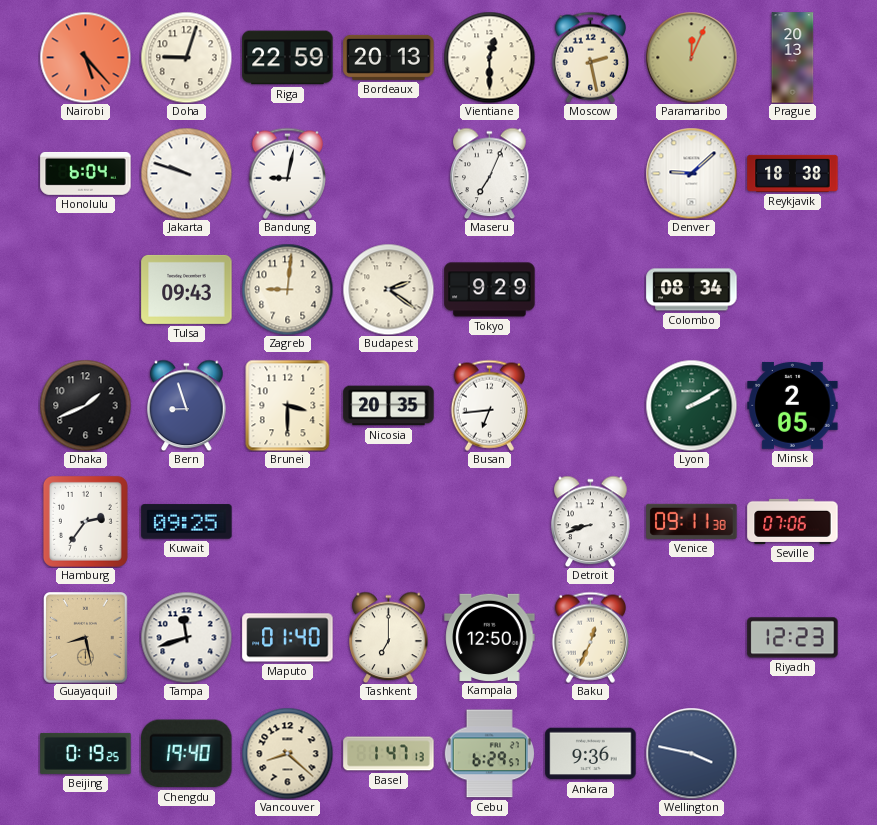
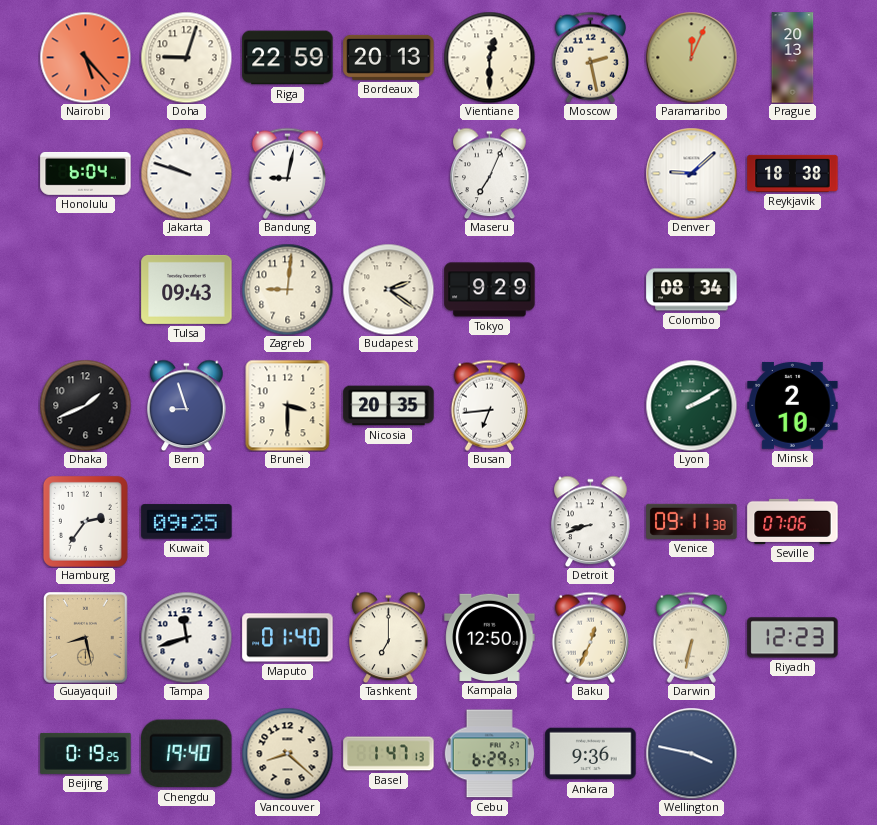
Minsk: 2:05 -> 2:10
Darwin: none -> 6:32
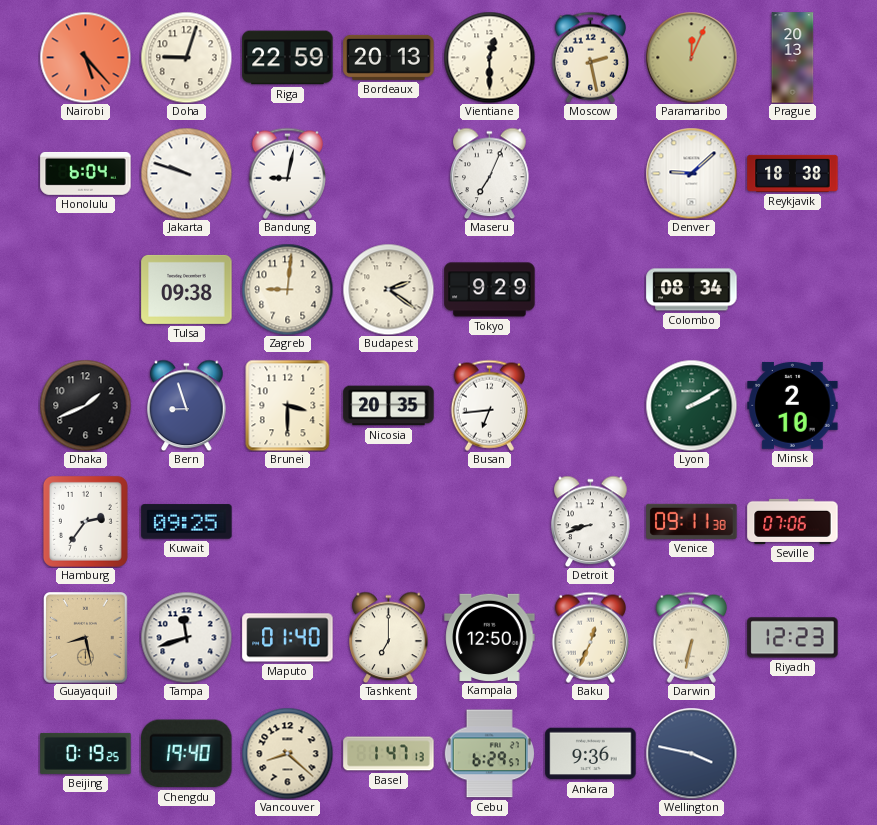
Tulsa: 09:43 -> 09:38
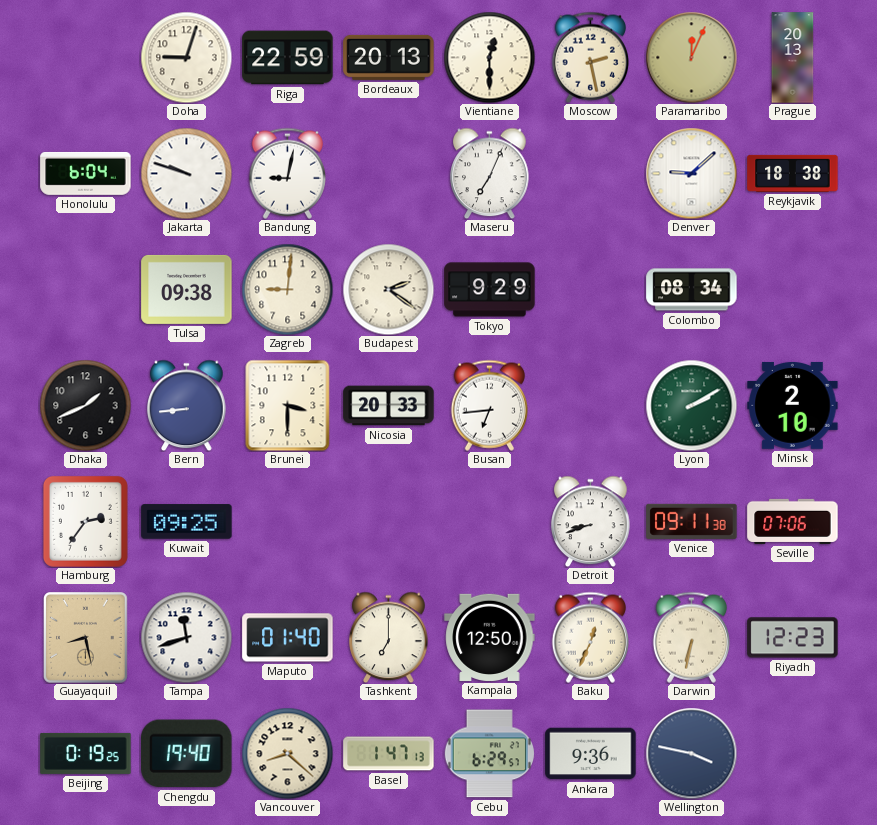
Nairobi: 5:23 -> none
Bern: 8:57 -> 8:44
Nicosia: 20:35 -> 20:33
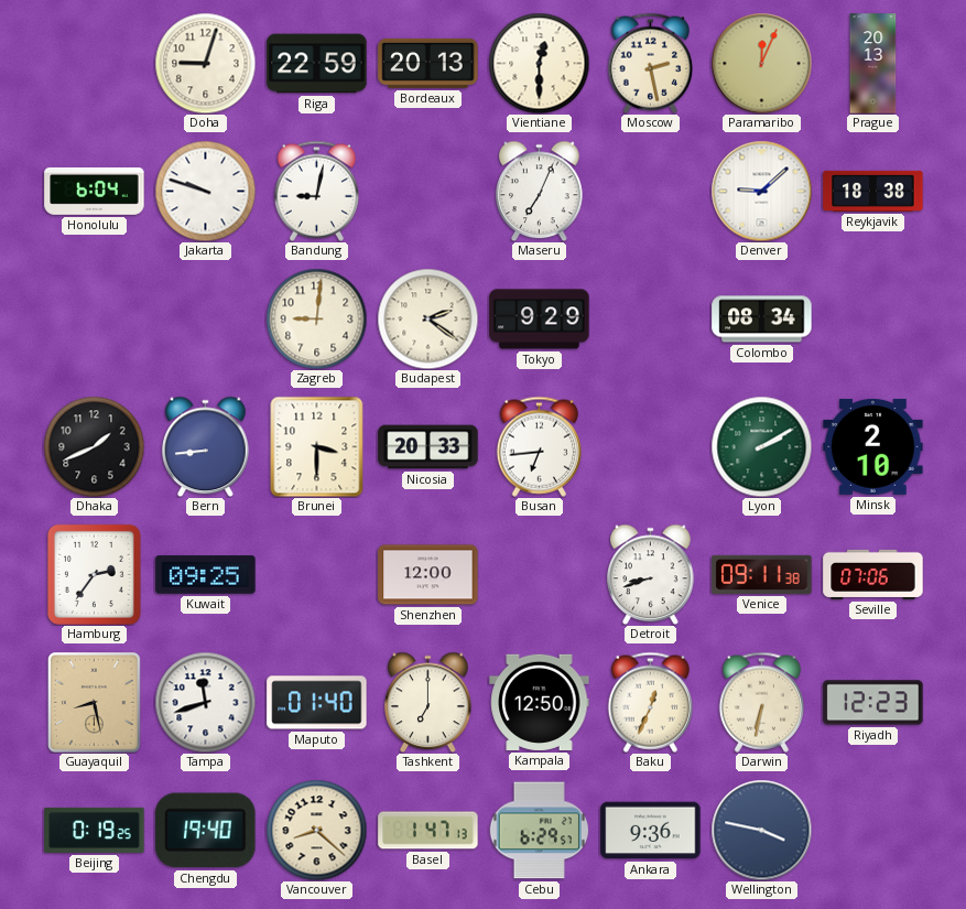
Tulsa: 09:38 -> none
Shenzhen: none -> 12:00
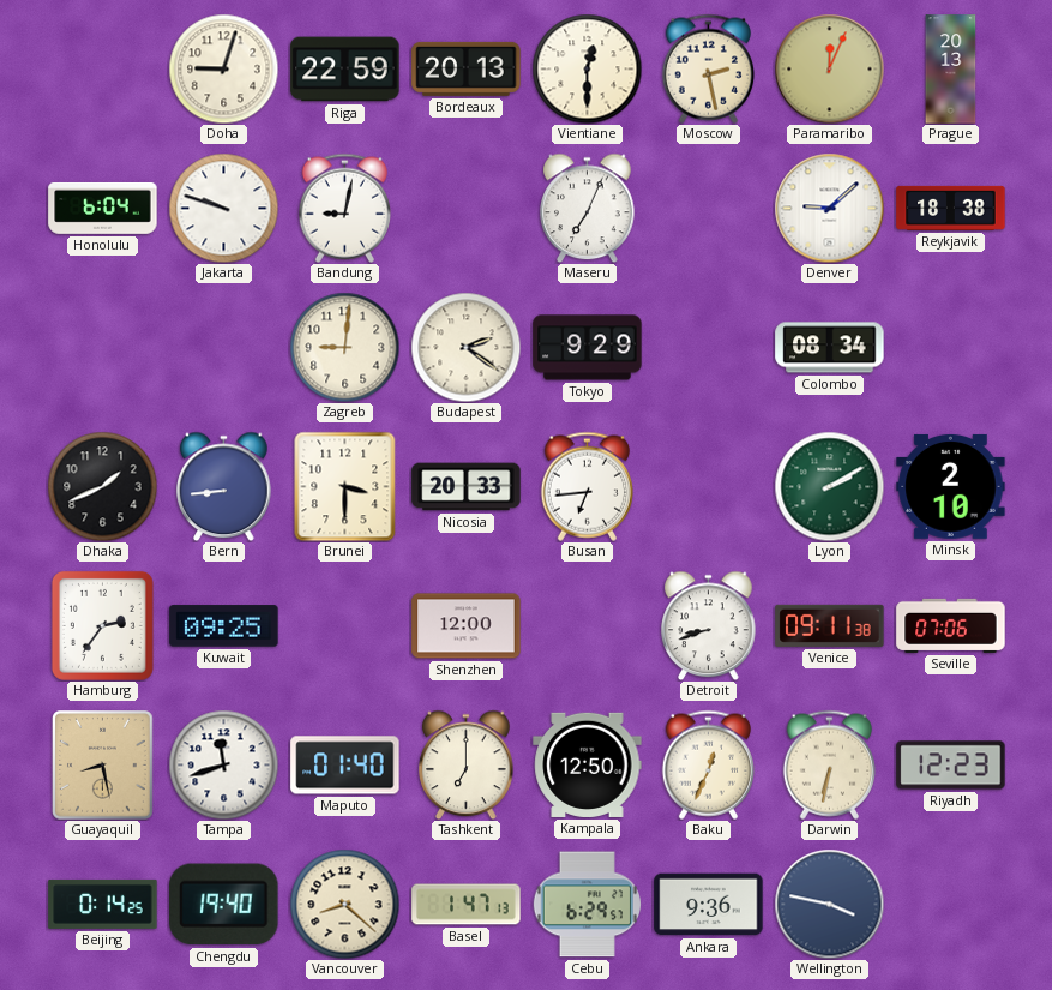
Beijing: 0:19 -> 0:14
